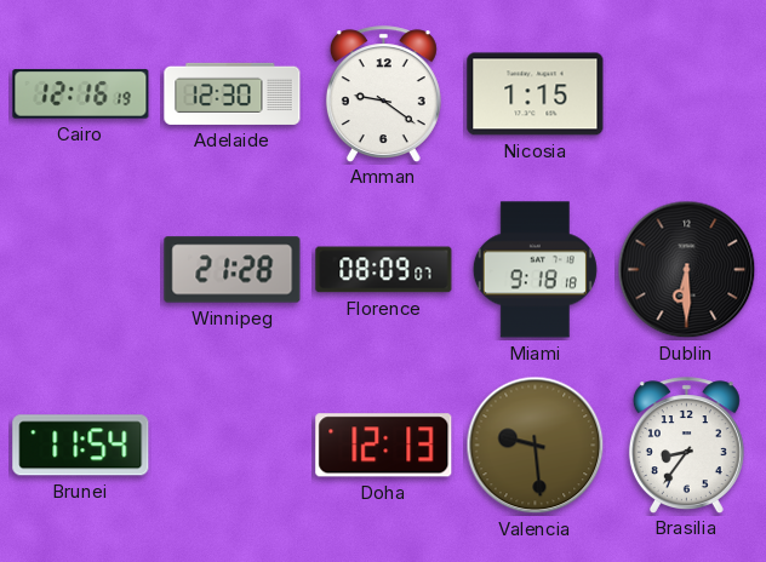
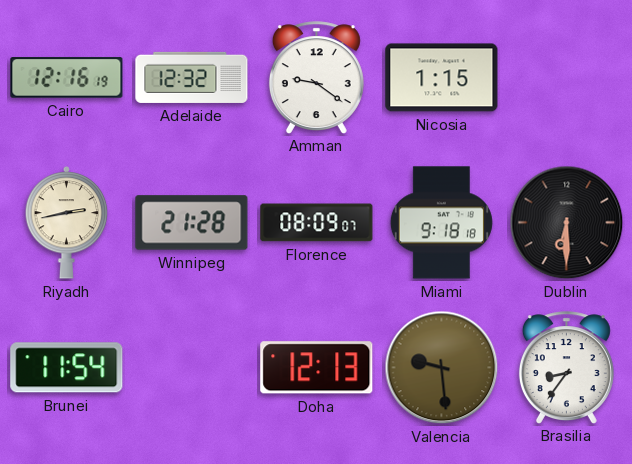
Adelaide: 12:30 -> 12:32
Riyadh: none -> 2:43
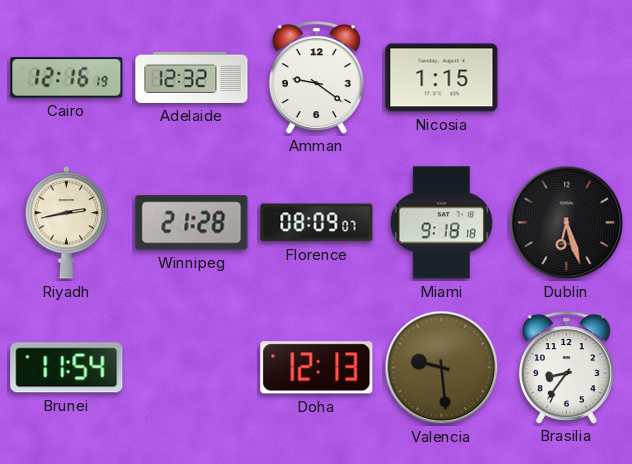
Dublin: 6:30 -> 6:27
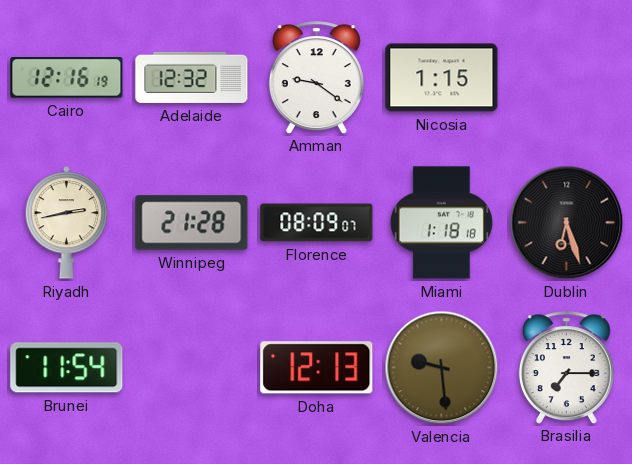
Miami: 9:18 -> 1:18
Brasilia: 8:36 -> 7:15
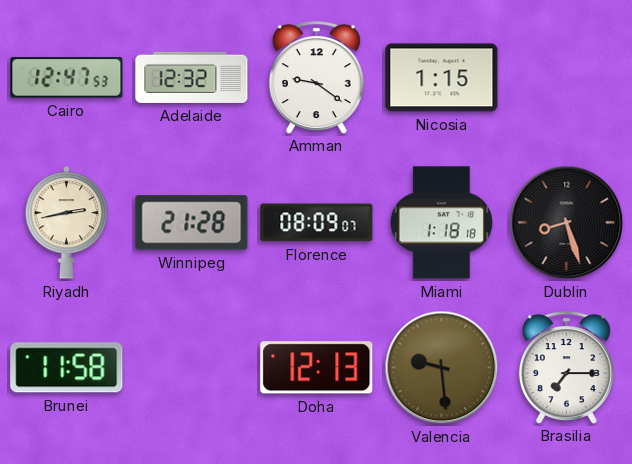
Cairo: 12:16 -> 12:47
Dublin: 6:27 -> 8:27
Brunei: 11:54 -> 11:58
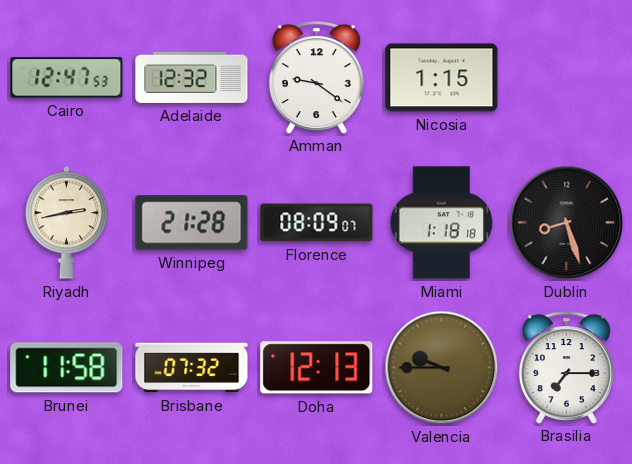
Brisbane: none -> 07:32
Valencia: 9:29 -> 9:45
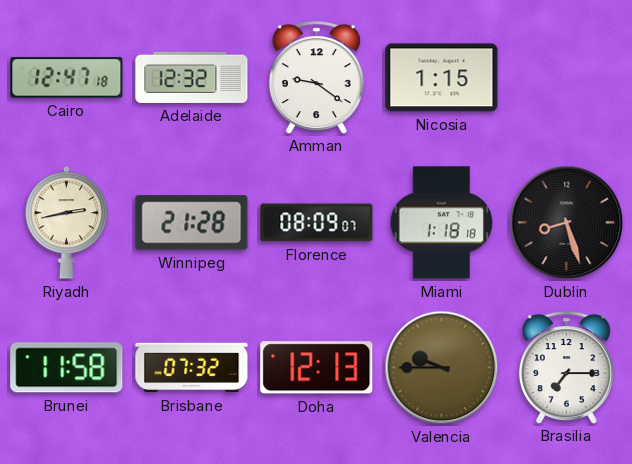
Cairo: 12:47:53 -> 12:47:18
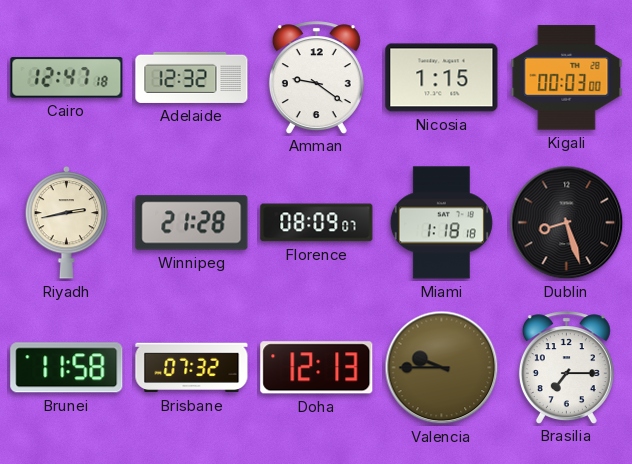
Kigali: none -> 00:03
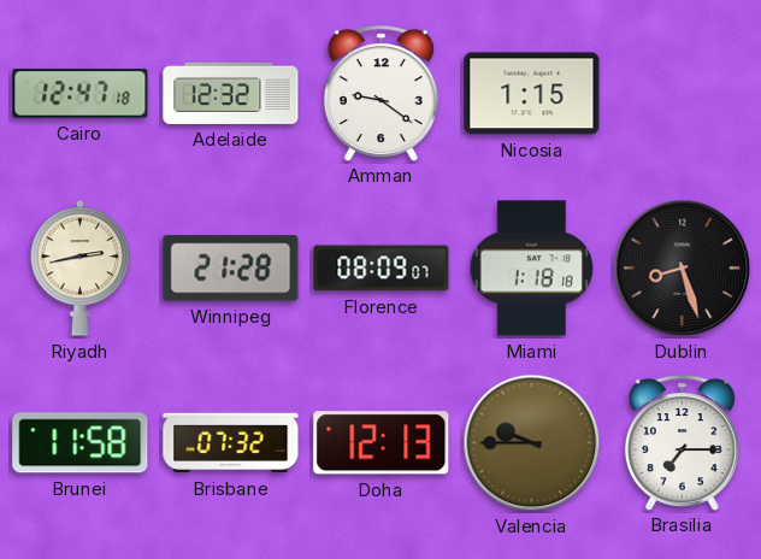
Kigali: 00:03 -> none
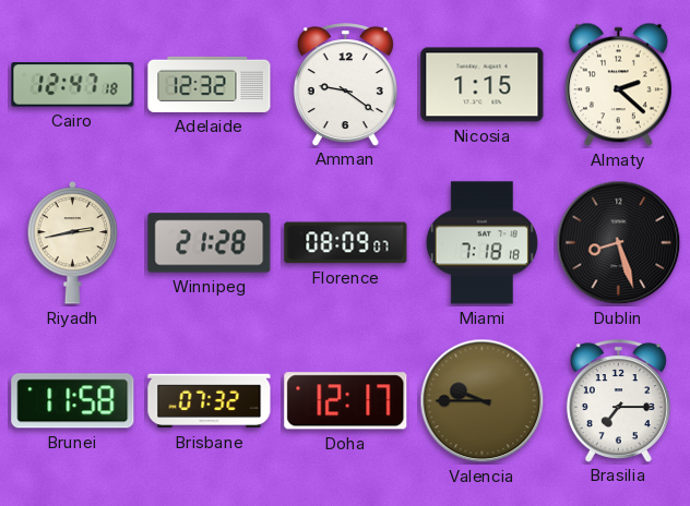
Almaty: none -> 2:22
Miami: 1:18 -> 7:18
Doha: 12:13 -> 12:17
